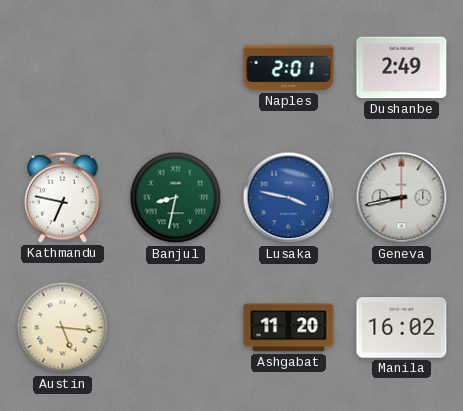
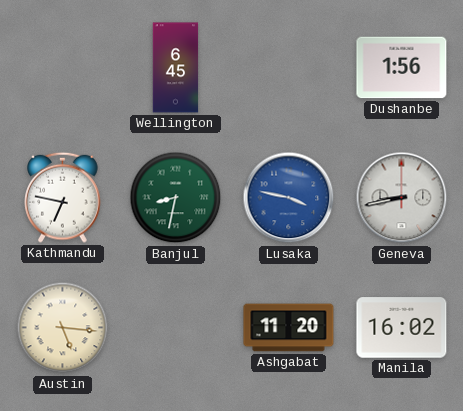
Wellington: none -> 6:45
Naples: 2:01 -> none
Dushanbe: 2:49 -> 1:56
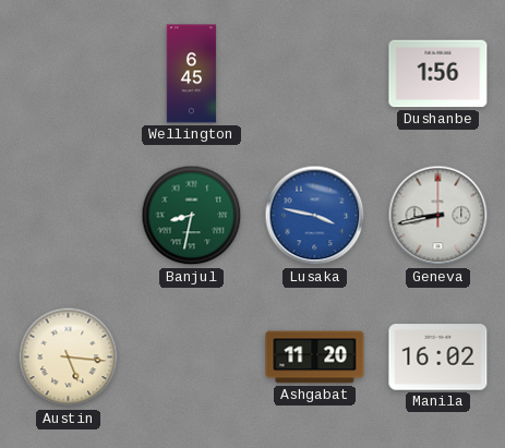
Kathmandu: 6:47 -> none
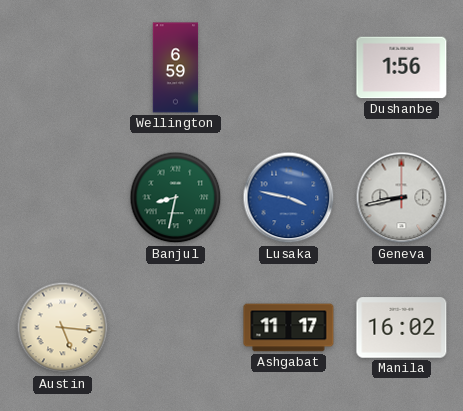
Wellington: 6:45 -> 6:59
Ashgabat: 11:20 -> 11:17
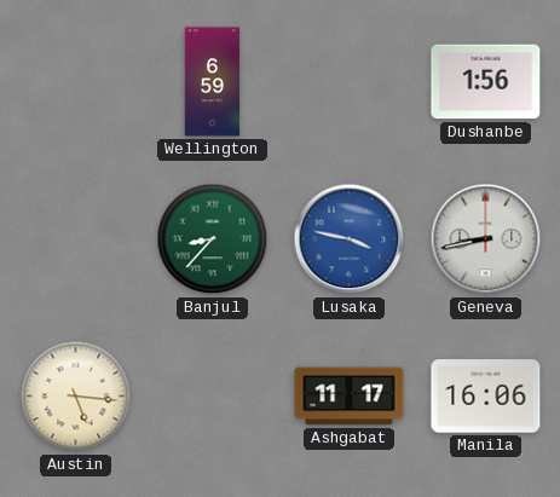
Banjul: 8:32 -> 8:37
Manila: 16:02 -> 16:06
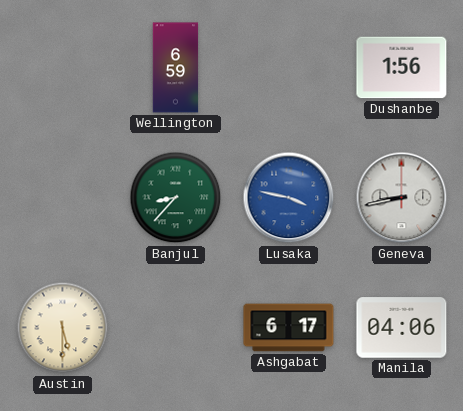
Austin: 5:16 -> 5:30
Ashgabat: 11:17 -> 6:17
Manila: 16:06 -> 04:06
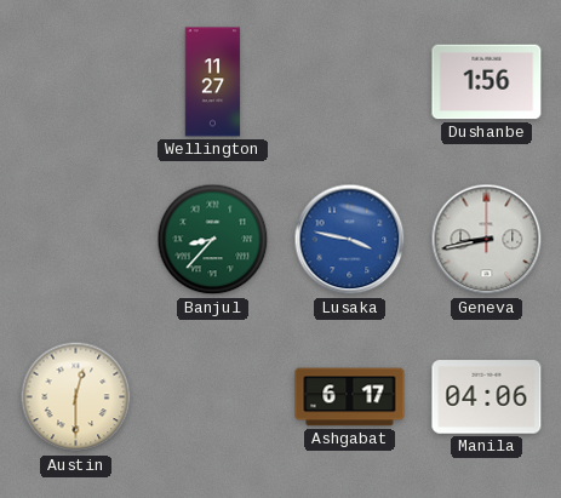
Wellington: 6:59 -> 11:27
Austin: 5:30 -> 12:30
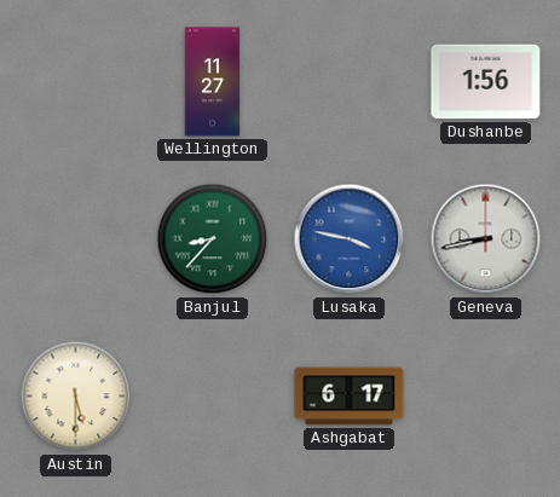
Austin: 12:30 -> 5:30
Manila: 04:06 -> none
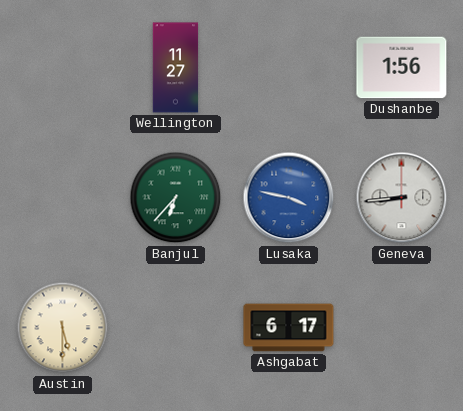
Banjul: 8:37 -> 6:37
Geneva: 8:43 -> 8:44
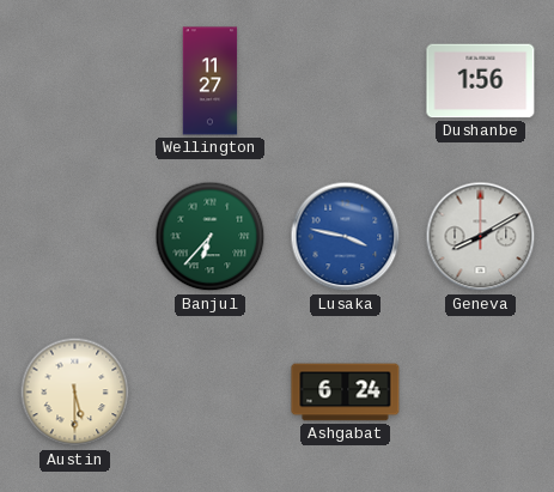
Geneva: 8:44 -> 8:10
Ashgabat: 6:17 -> 6:24
